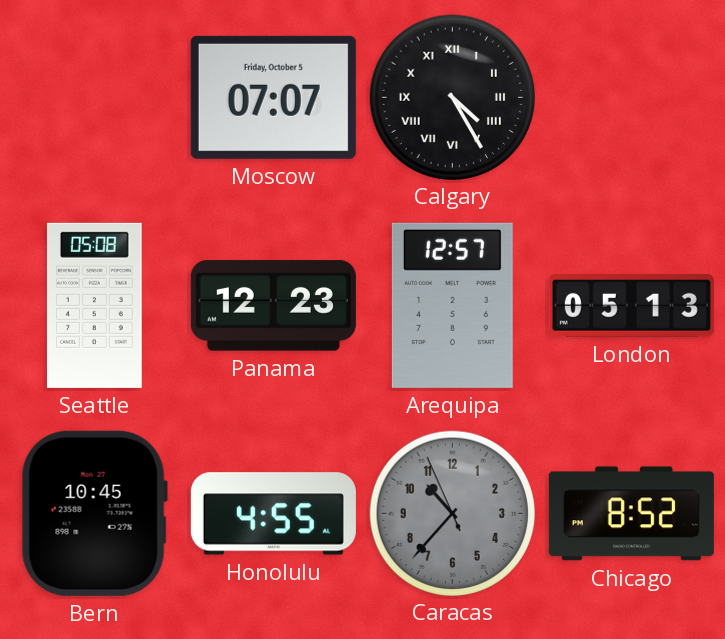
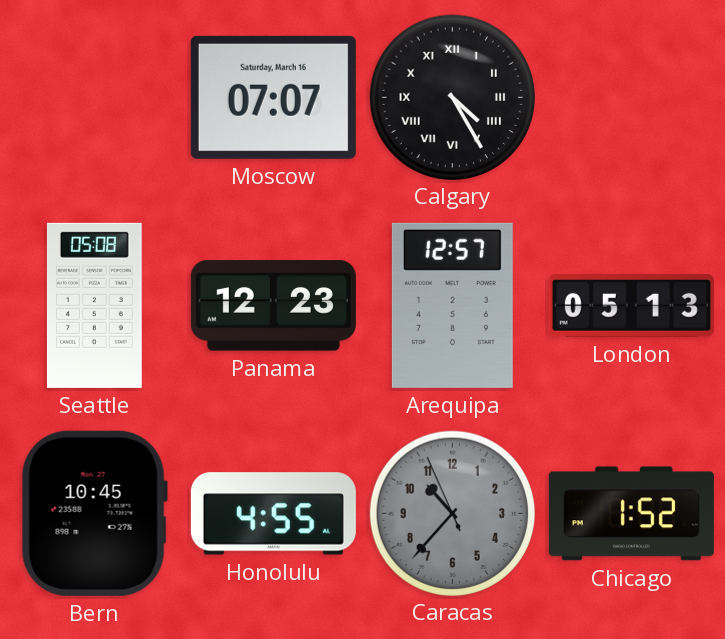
Moscow date: Friday, October 5 -> Saturday, March 16
Chicago: 8:52 -> 1:52
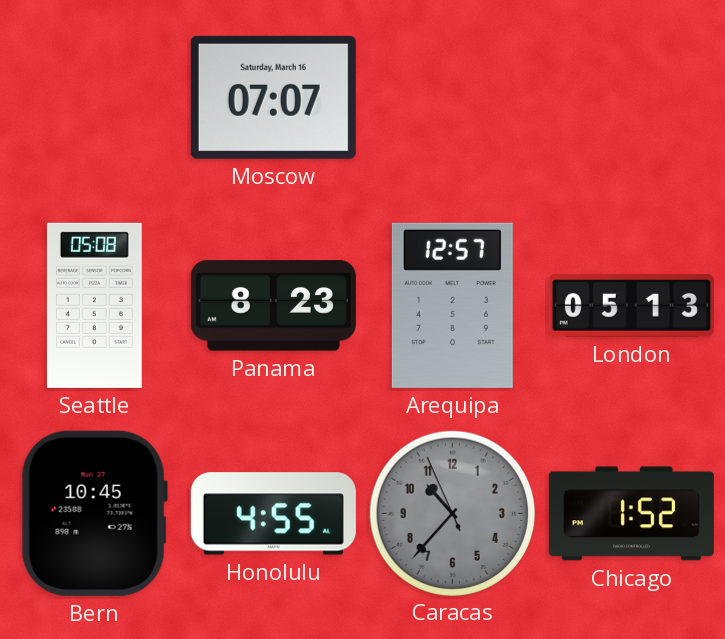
Calgary: 4:25 -> none
Panama: 12:23 -> 8:23
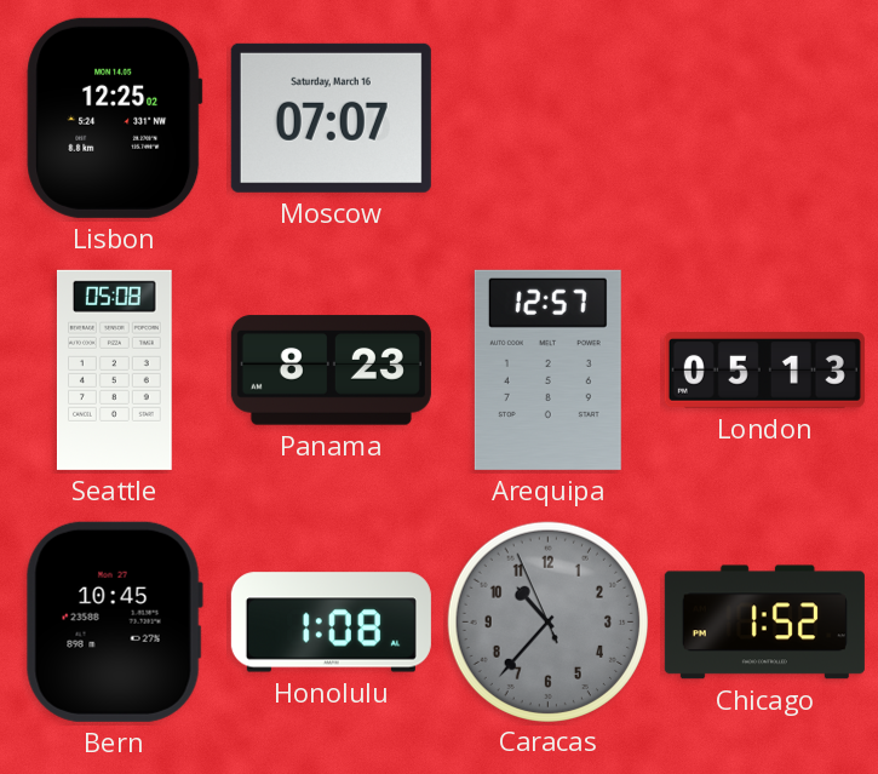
Lisbon: none -> 12:25
Honolulu: 4:55 -> 1:08
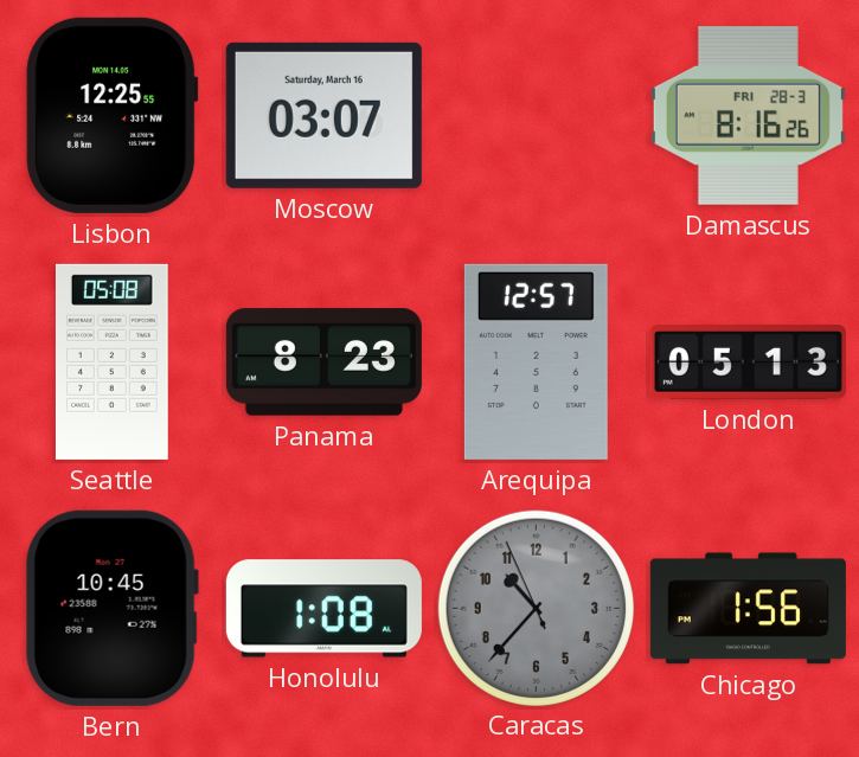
Lisbon: 12:25:02 -> 12:25:55
Moscow: 07:07 -> 03:07
Damascus: none -> 8:16
Chicago: 1:52 -> 1:56
